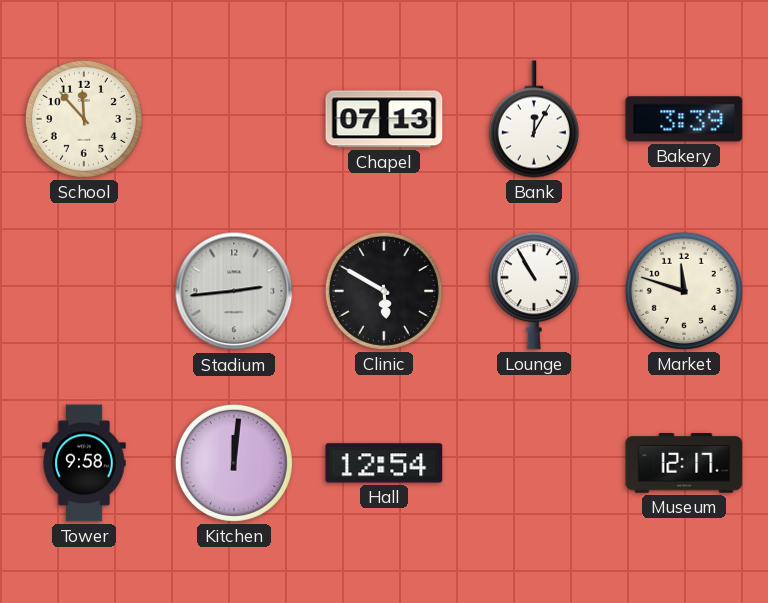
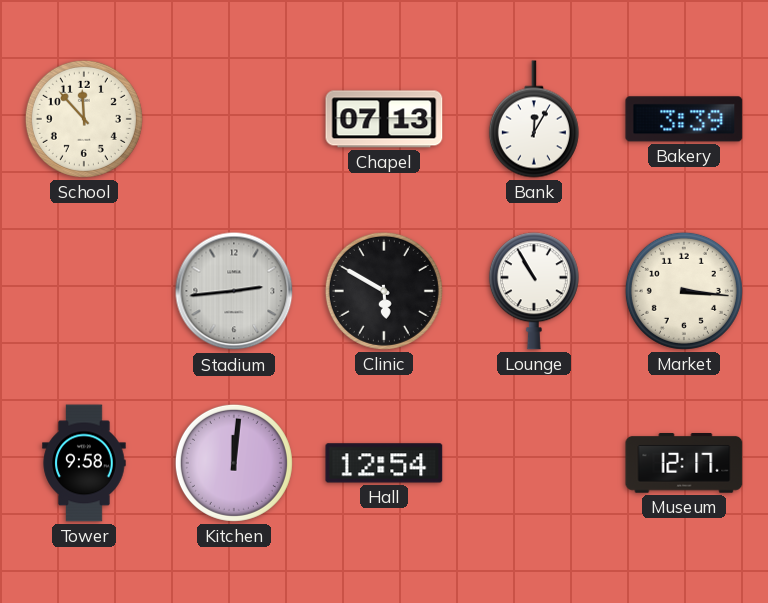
Market: 11:48 -> 3:16
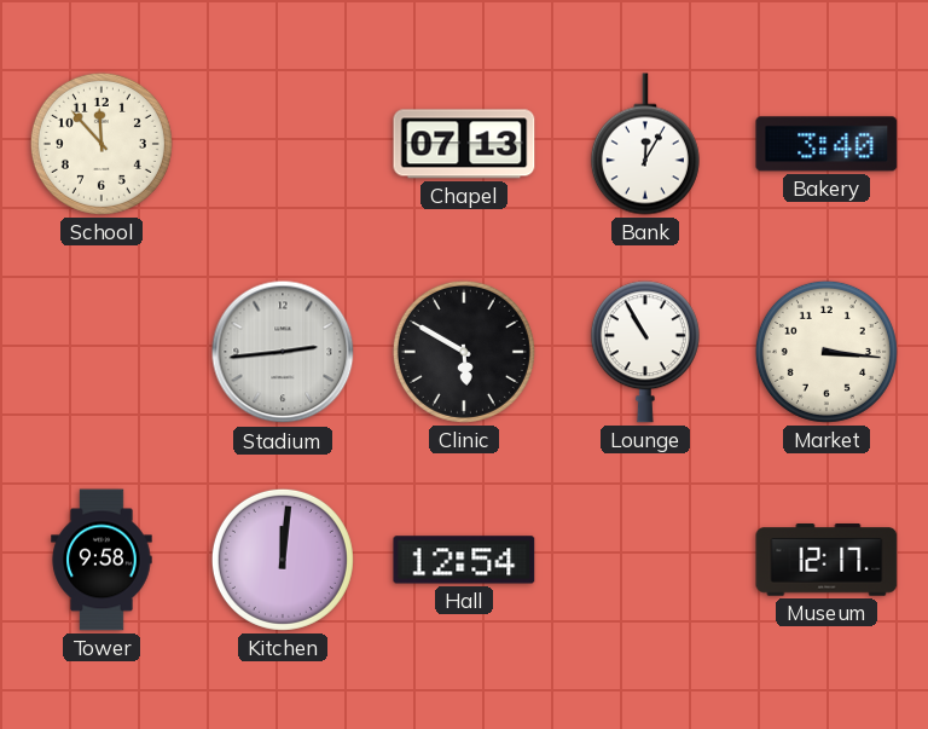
Bakery: 3:39 -> 3:40
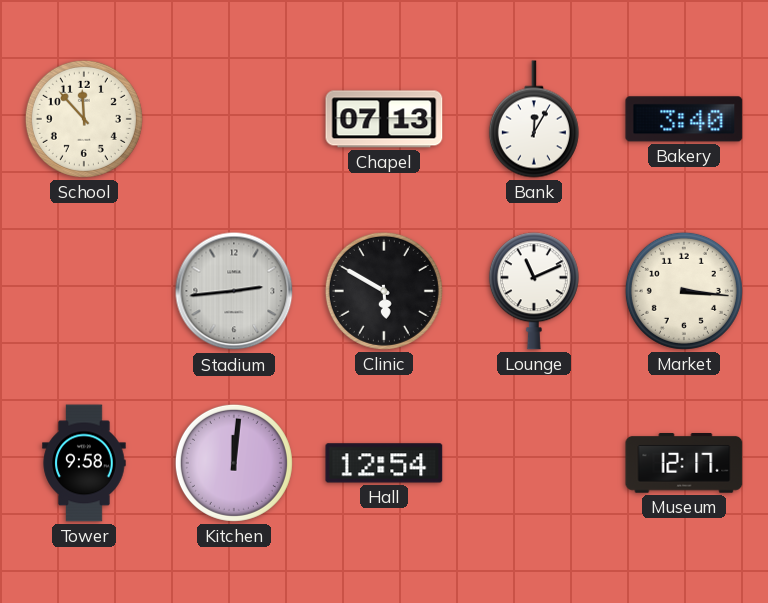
Lounge: 10:55 -> 11:11
